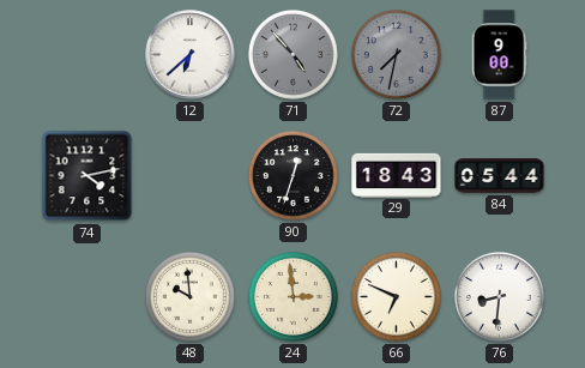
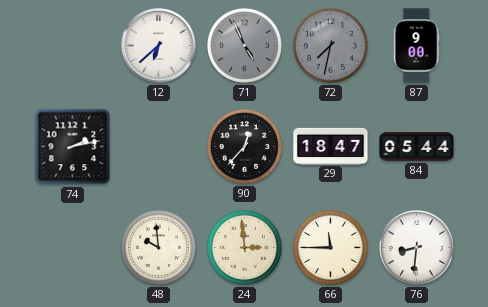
71: 4:53 -> 4:56
74: 4:13 -> 2:13
90: 12:33 -> 12:37
29: 18:43 -> 18:47
66: 6:49 -> 11:45
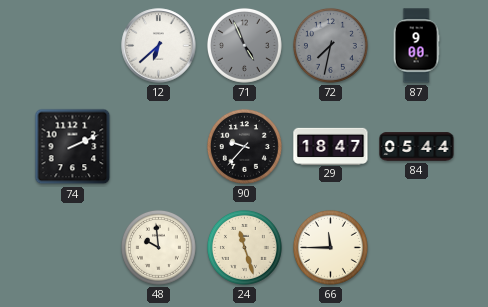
74: 2:13 -> 2:11
90: 12:37 -> 9:37
24: 2:59 -> 11:27
76: 8:31 -> none
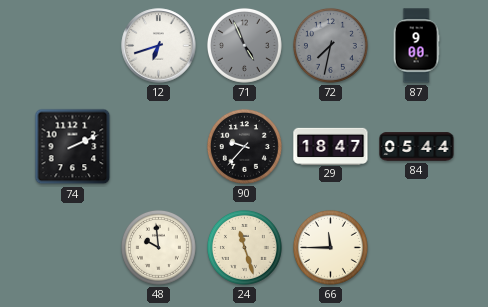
12: 6:38 -> 6:42
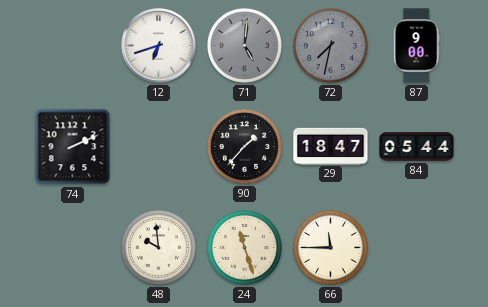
71: 4:56 -> 5:01
90: 9:37 -> 1:37
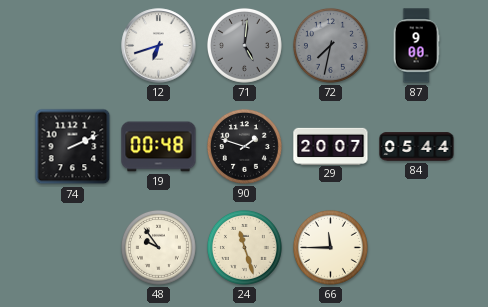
19: none -> 00:48
90: 1:37 -> 1:48
29: 18:47 -> 20:07
48: 9:59 -> 9:54
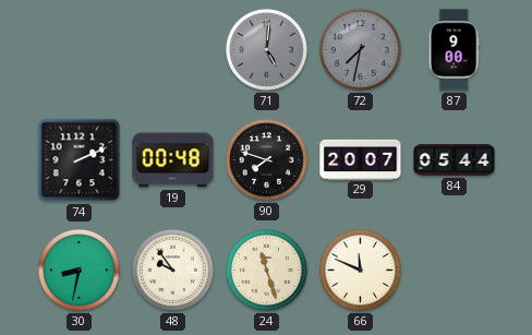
12: 6:42 -> none
90: 1:48 -> 7:48
30: none -> 8:32
66: 11:45 -> 11:49
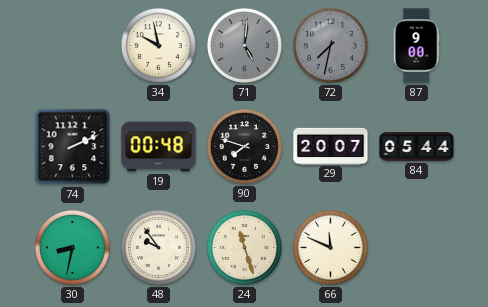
34: none -> 9:58
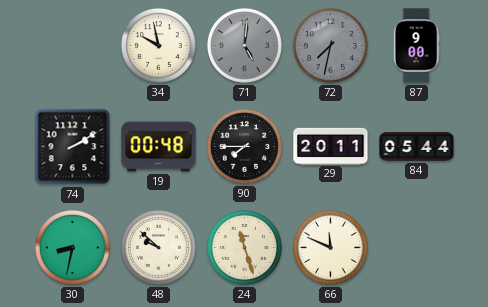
74: 2:11 -> 2:10
90: 7:48 -> 7:45
29: 20:07 -> 20:11
48: 9:54 -> 9:52
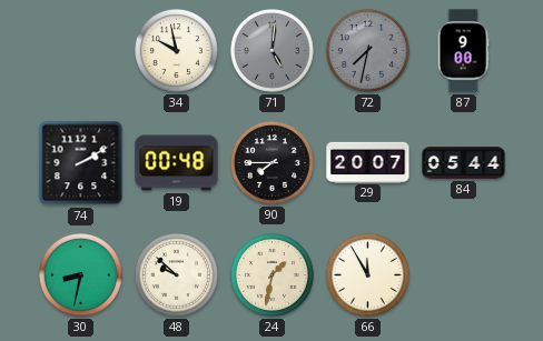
29: 20:11 -> 20:07
24: 11:27 -> 1:32
66: 11:49 -> 11:55
